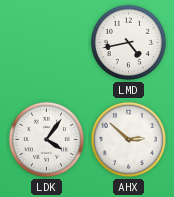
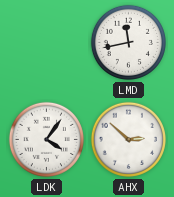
LMD: 4:43 -> 11:43
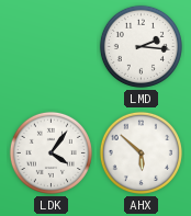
LMD: 11:43 -> 2:16
AHX: 2:52 -> 5:52
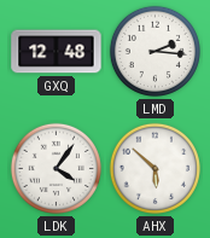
GXQ: none -> 12:48
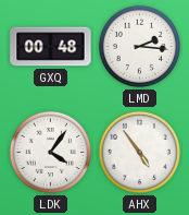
GXQ: 12:48 -> 00:48
AHX: 5:52 -> 4:54
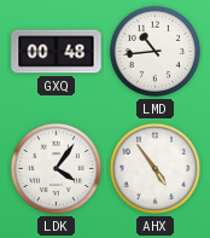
LMD: 2:16 -> 10:44
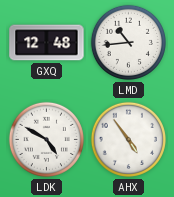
GXQ: 00:48 -> 12:48
LDK: 4:06 -> 4:50
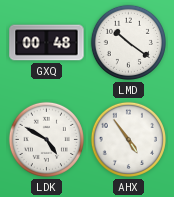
GXQ: 12:48 -> 00:48
LMD: 10:44 -> 10:21
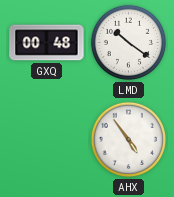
LDK: 4:50 -> none
